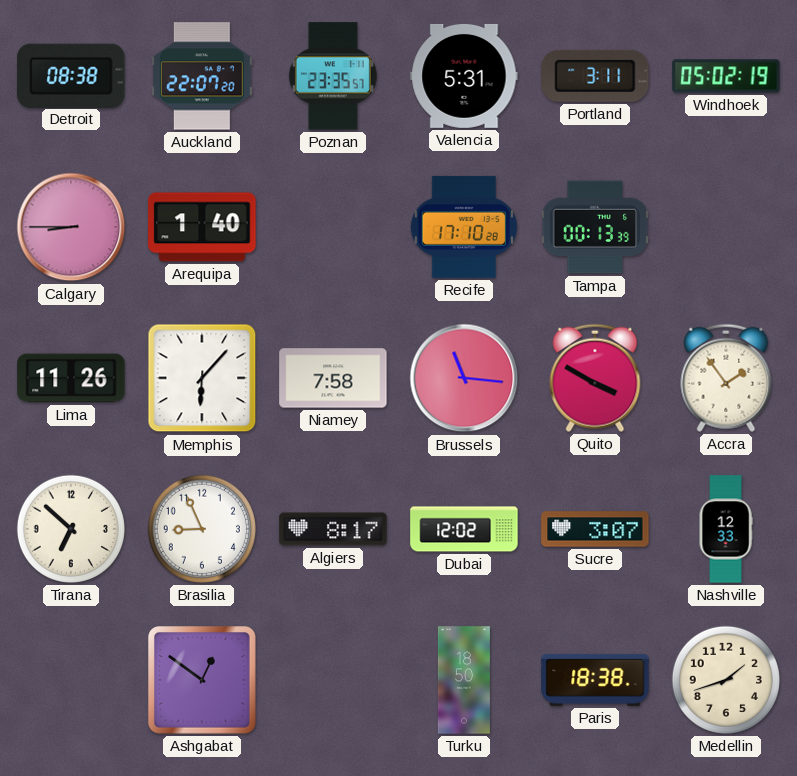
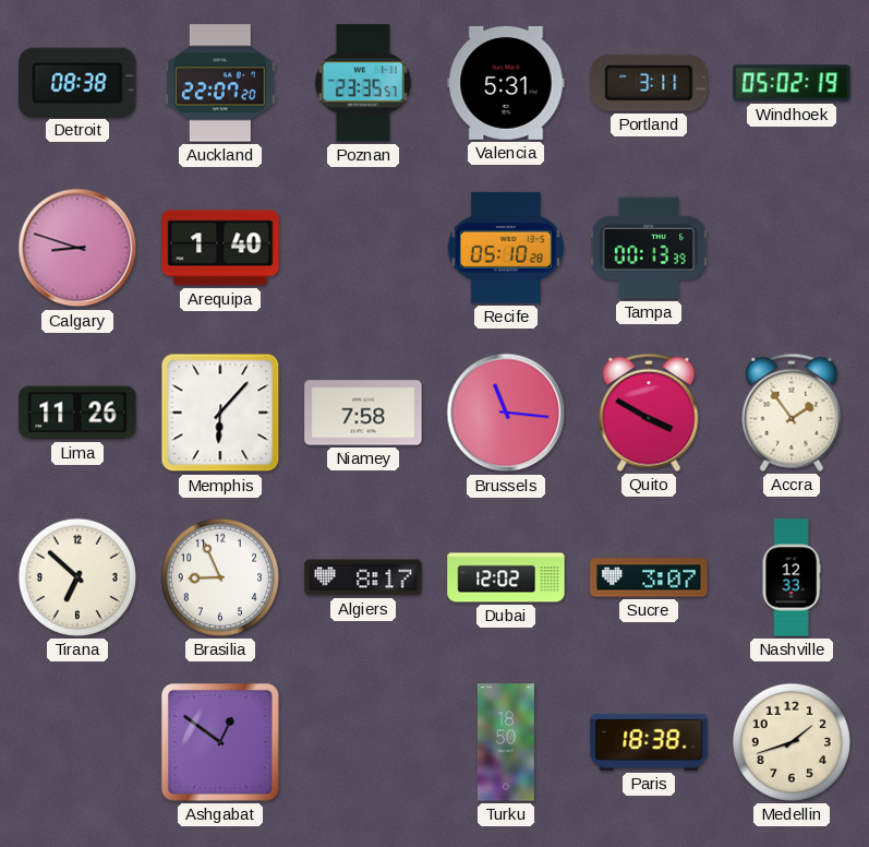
Calgary: 8:45 -> 8:48
Recife: 17:10 -> 05:10
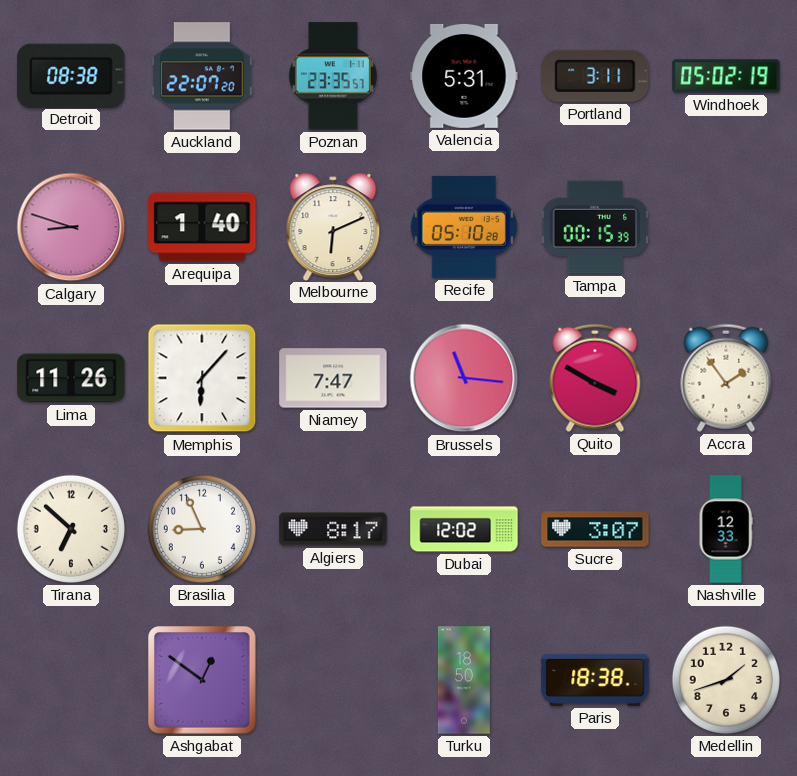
Melbourne: none -> 6:11
Tampa: 00:13 -> 00:15
Niamey: 7:58 -> 7:47
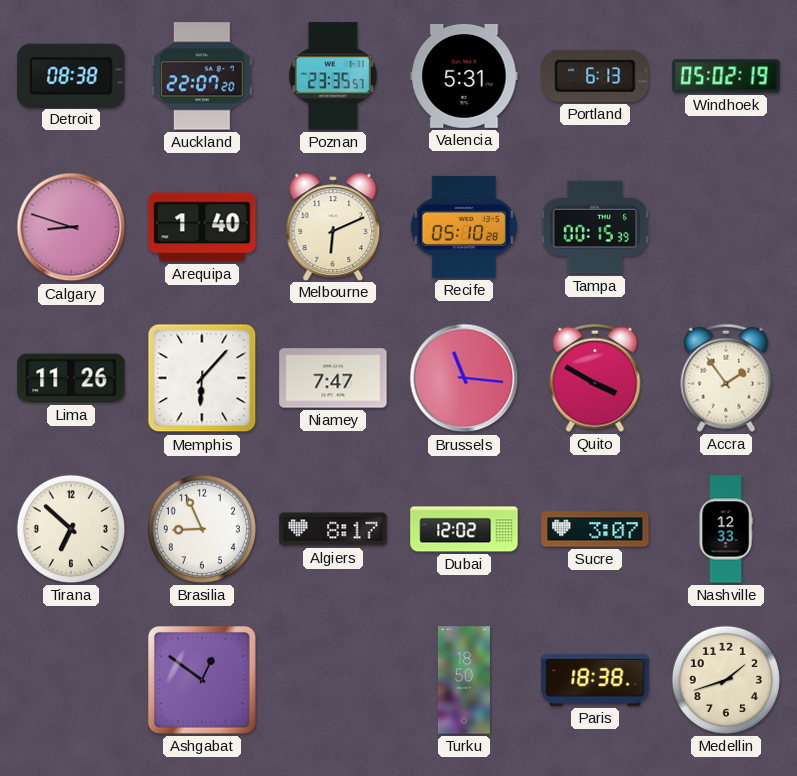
Portland: 3:11 -> 6:13
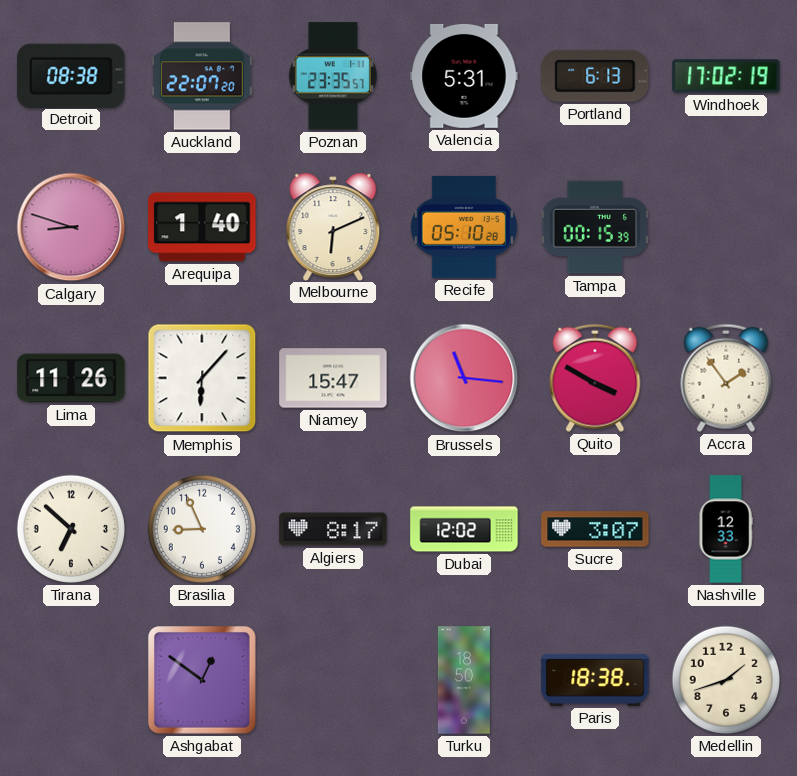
Windhoek: 05:02 -> 17:02
Niamey: 7:47 -> 15:47
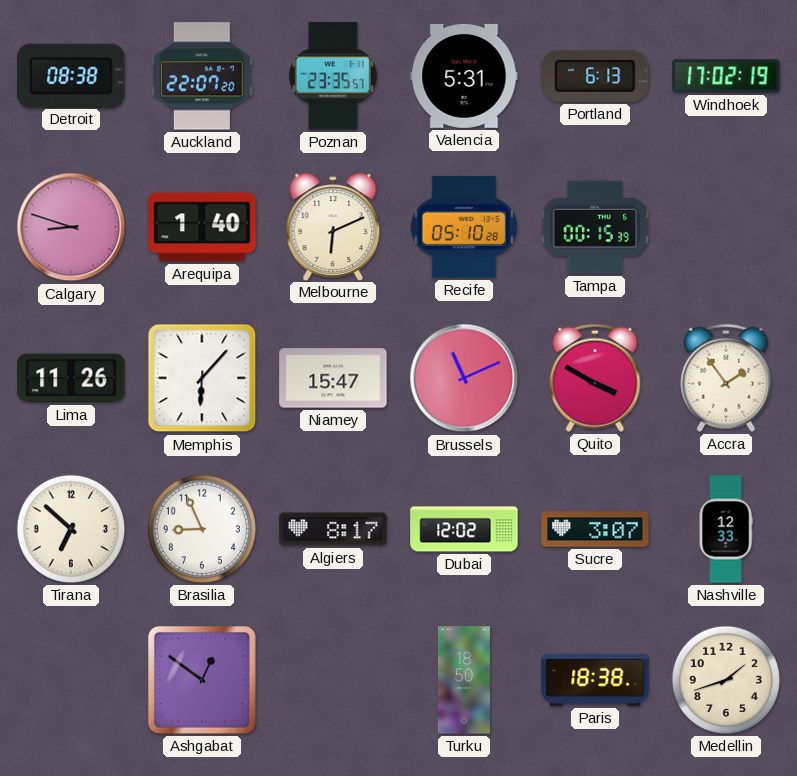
Brussels: 11:16 -> 11:11
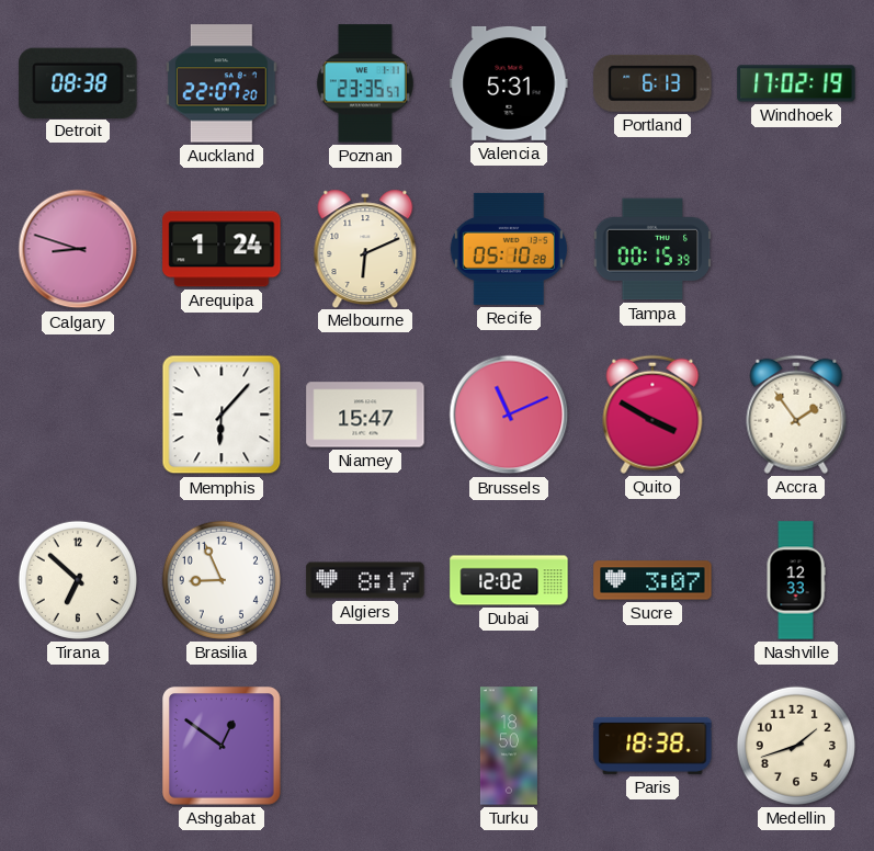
Arequipa: 1:40 -> 1:24
Lima: 11:26 -> none
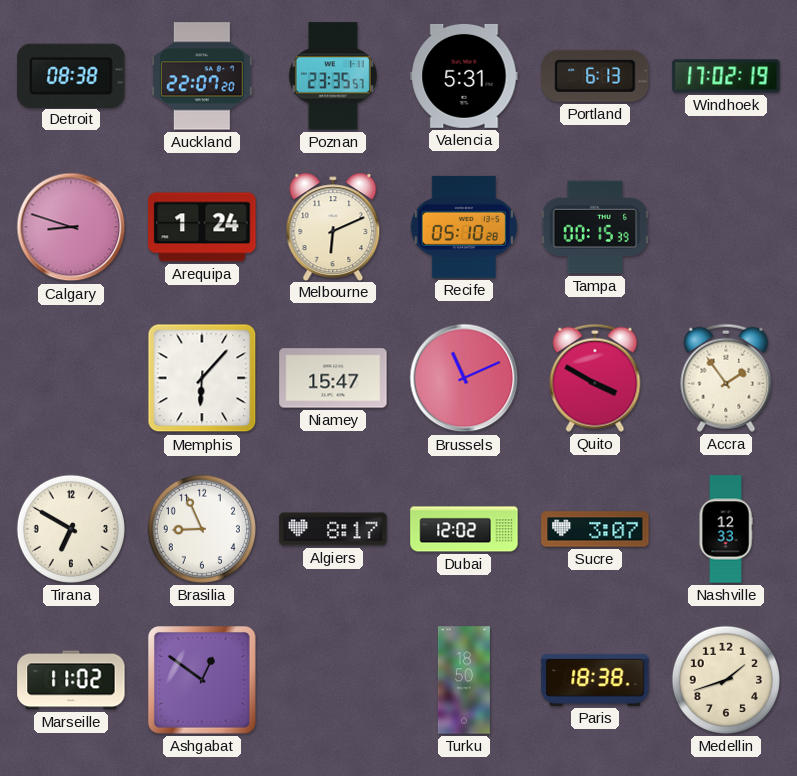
Tirana: 6:52 -> 6:50
Marseille: none -> 11:02
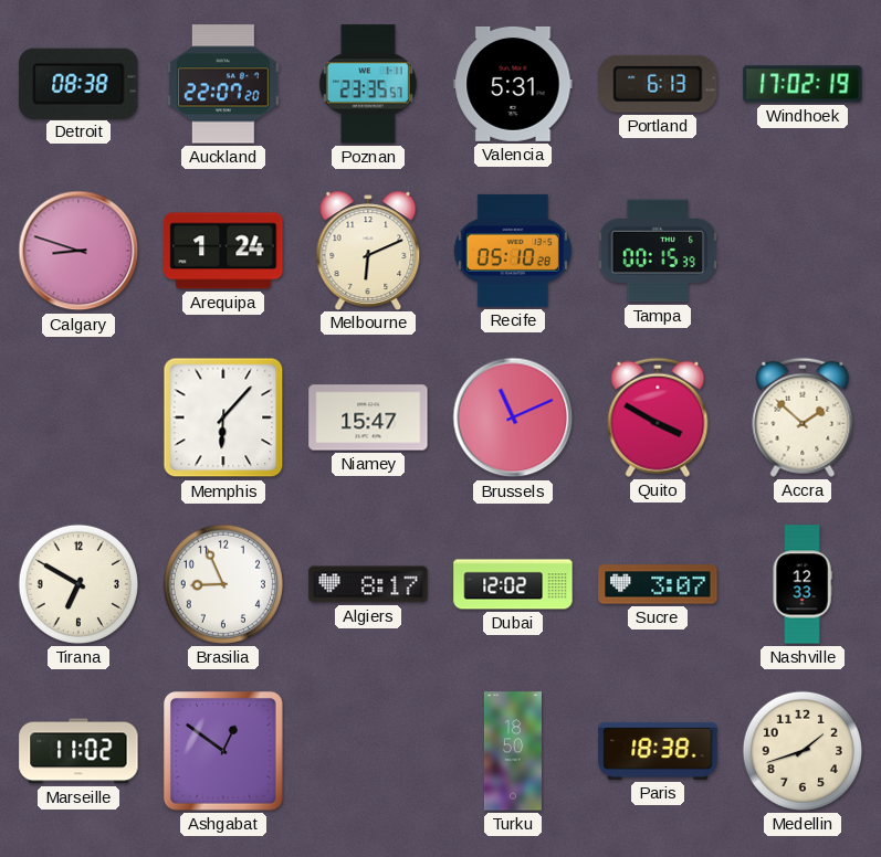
Accra: 1:54 -> 1:52
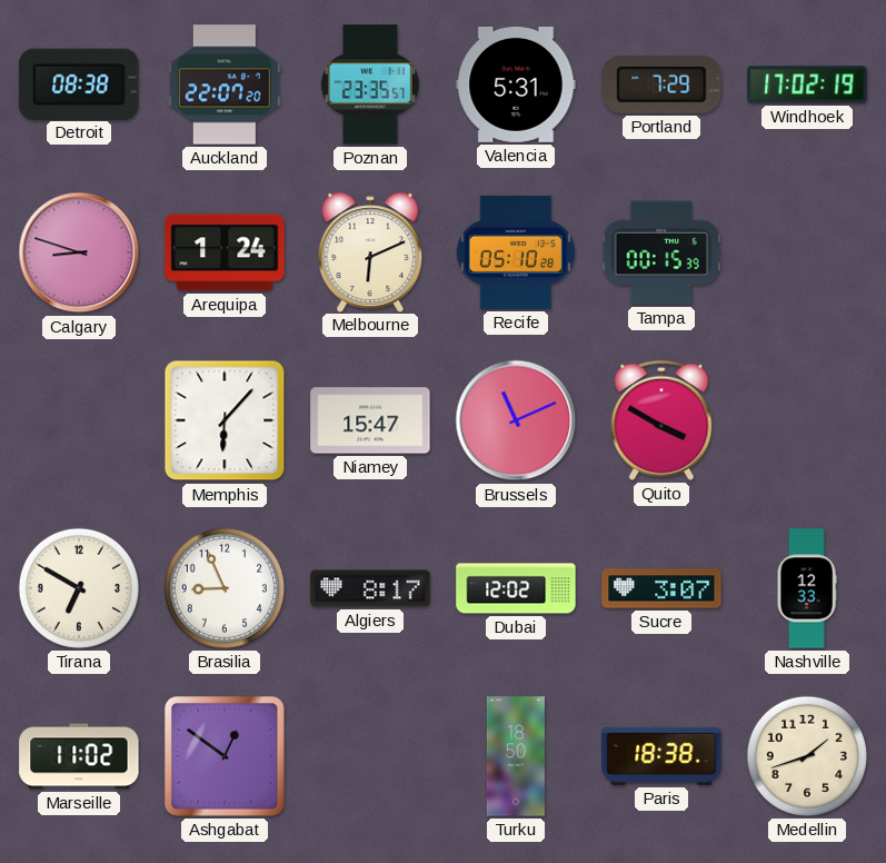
Portland: 6:13 -> 7:29
Accra: 1:52 -> none
